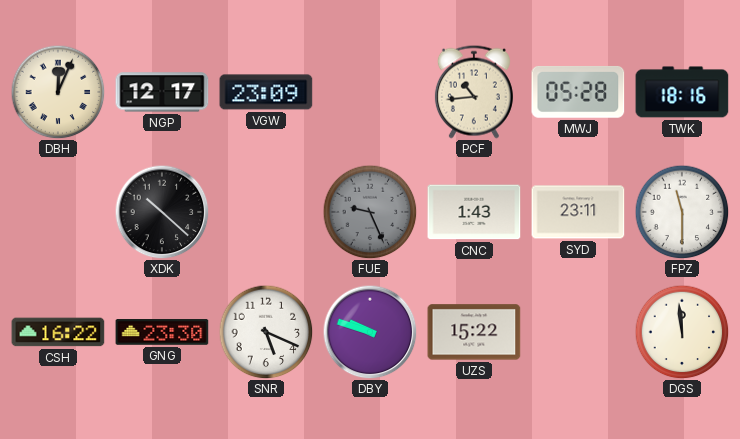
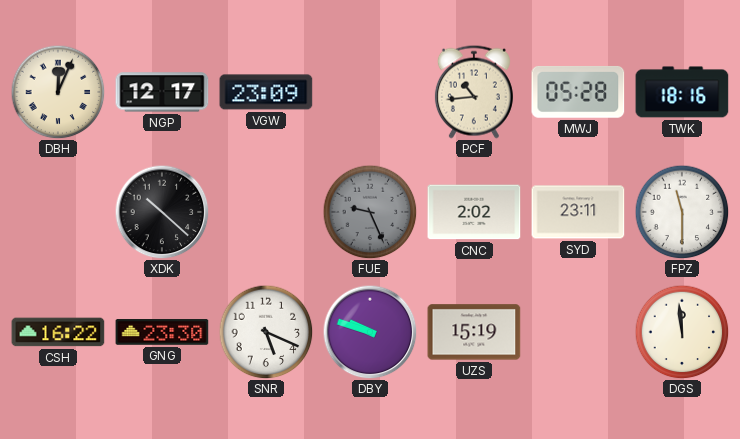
CNC: 1:43 -> 2:02
UZS: 15:22 -> 15:19
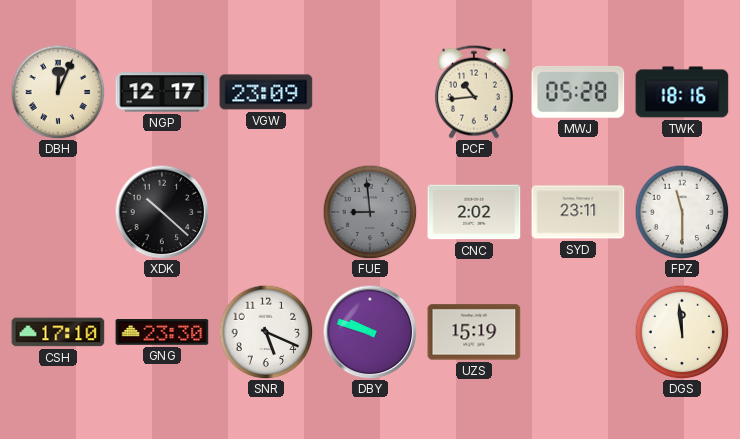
FUE: 9:26 -> 8:59
CSH: 16:22 -> 17:10
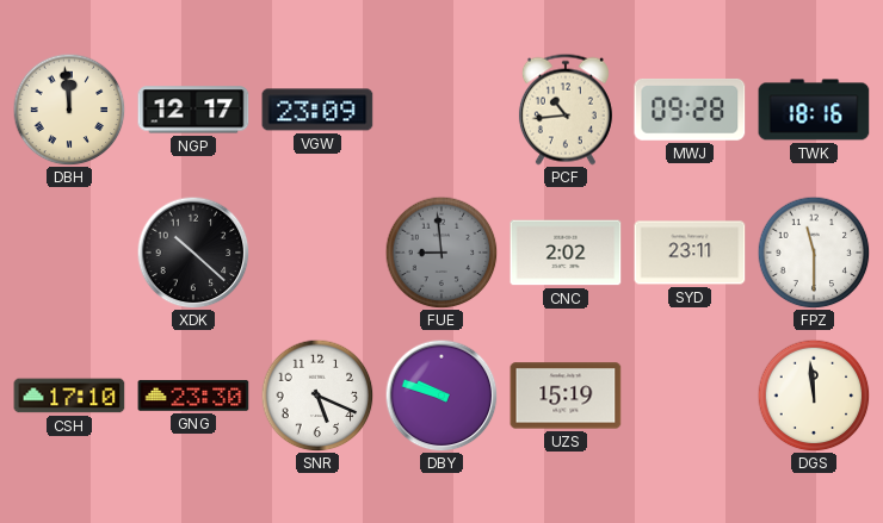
DBH: 12:04 -> 11:59
MWJ: 05:28 -> 09:28
